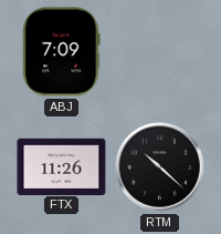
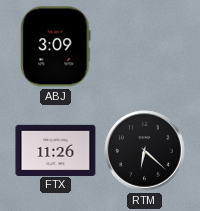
ABJ: 7:09 -> 3:09
RTM: 10:22 -> 6:22
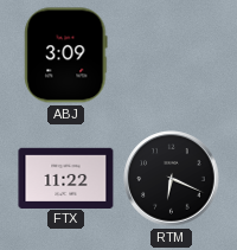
FTX: 11:26 -> 11:22
RTM: 6:22 -> 6:19
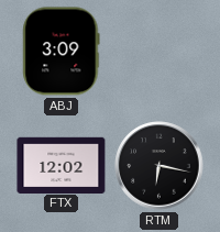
FTX: 11:22 -> 12:02
RTM: 6:19 -> 6:17
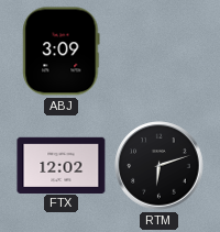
RTM: 6:17 -> 6:12
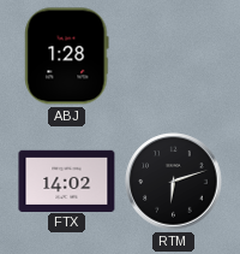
ABJ: 3:09 -> 1:28
FTX: 12:02 -> 14:02
